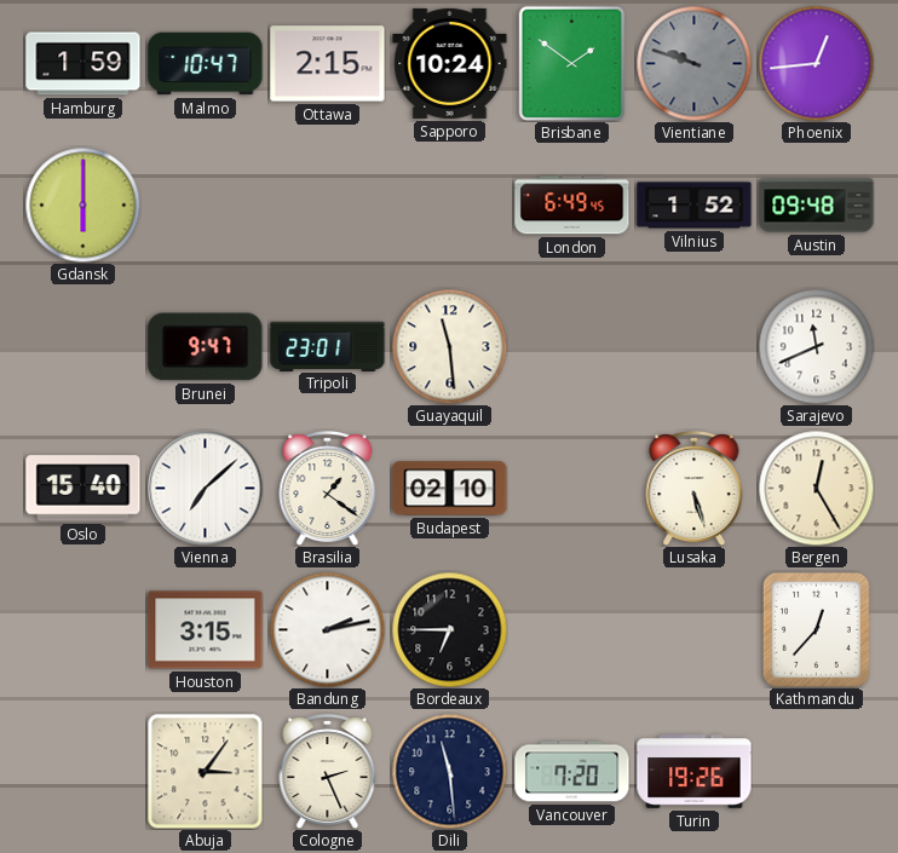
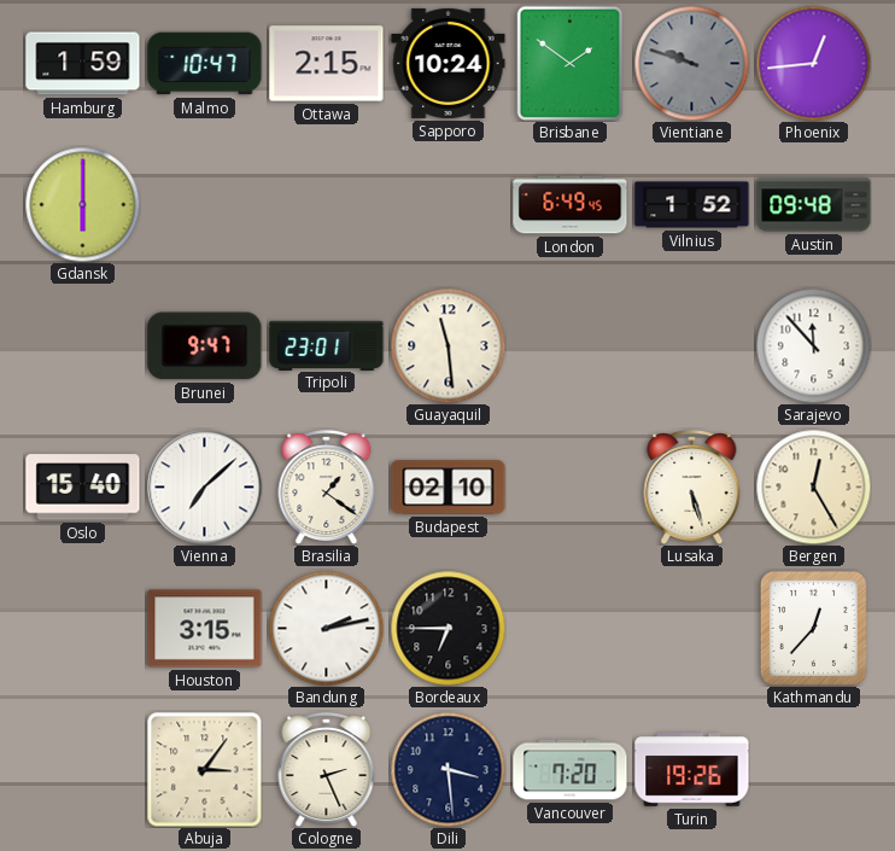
Sarajevo: 11:41 -> 11:53
Dili: 11:29 -> 3:29
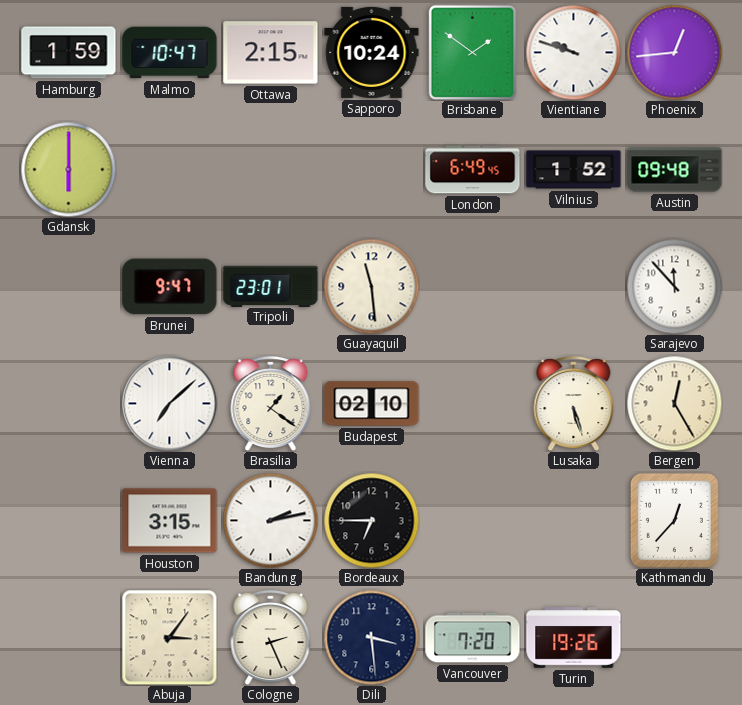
Vientiane dial: grey -> white
Oslo: 15:40 -> none
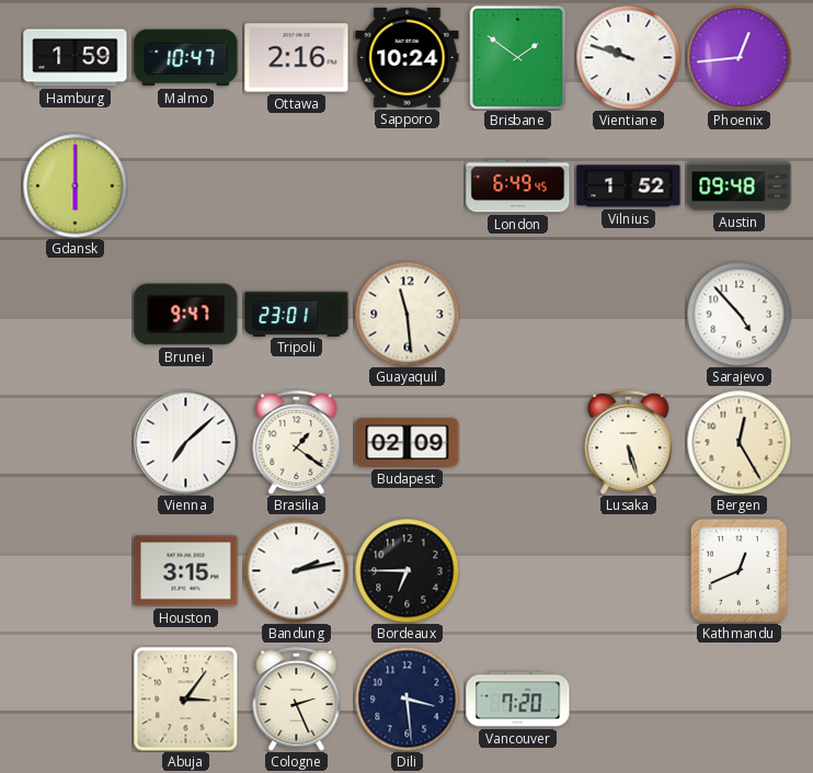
Ottawa: 2:15 -> 2:16
Sarajevo: 11:53 -> 4:53
Budapest: 02:10 -> 02:09
Kathmandu: 12:37 -> 12:41
Turin: 19:26 -> none
